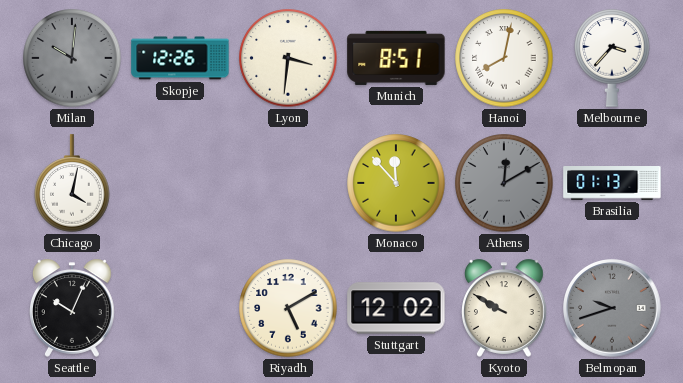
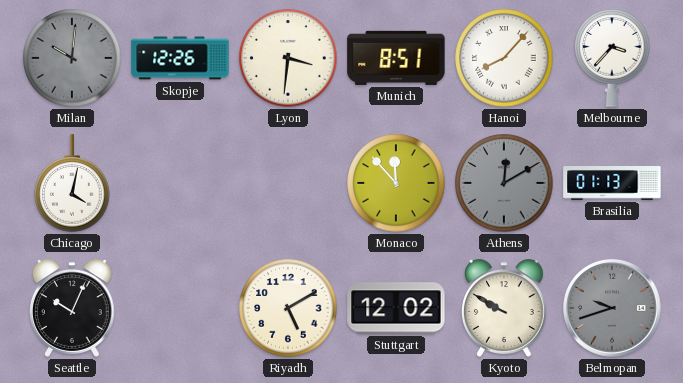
Hanoi: 8:02 -> 8:07
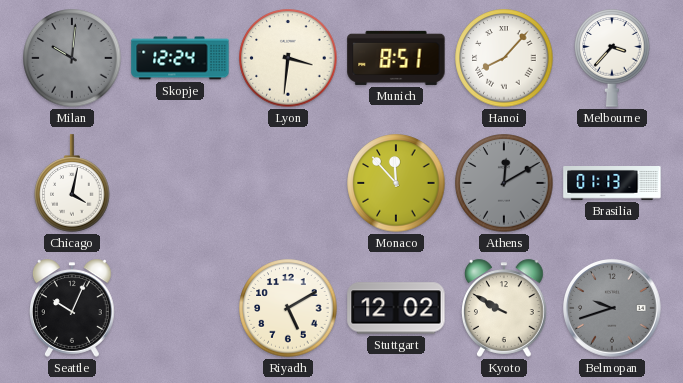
Skopje: 12:26 -> 12:24
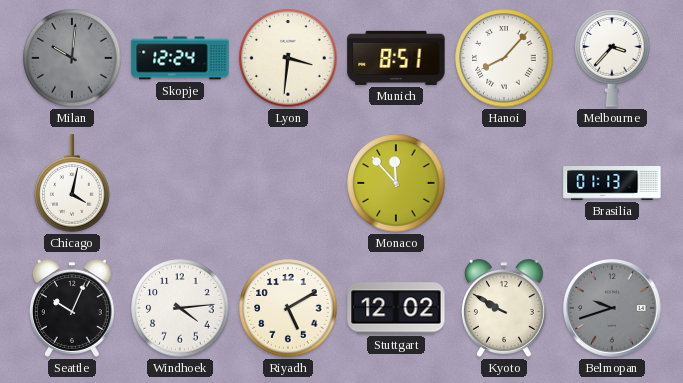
Athens: 12:10 -> none
Windhoek: none -> 4:14
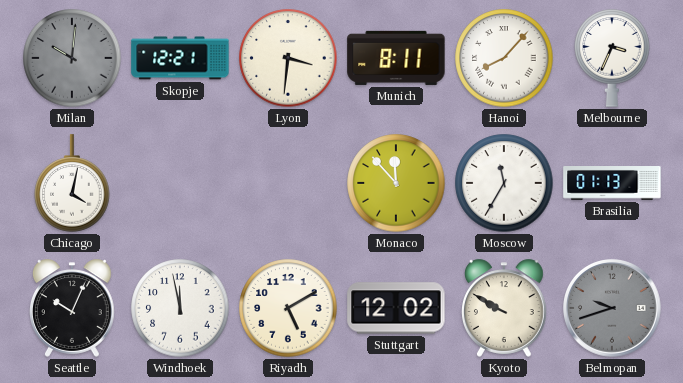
Skopje: 12:24 -> 12:21
Munich: 8:51 -> 8:11
Melbourne: 3:37 -> 3:34
Moscow: none -> 11:35
Windhoek: 4:14 -> 11:58
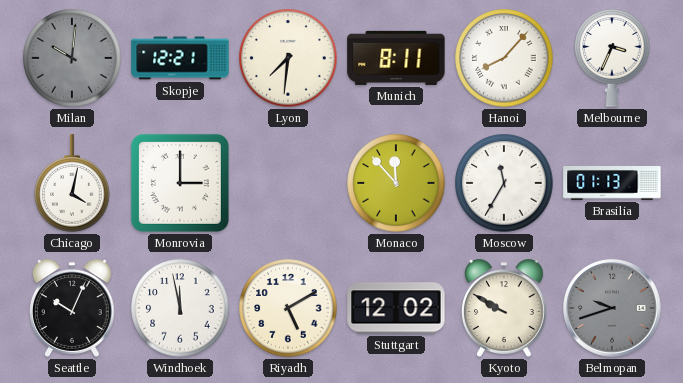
Lyon: 3:31 -> 7:31
Monrovia: none -> 3:00
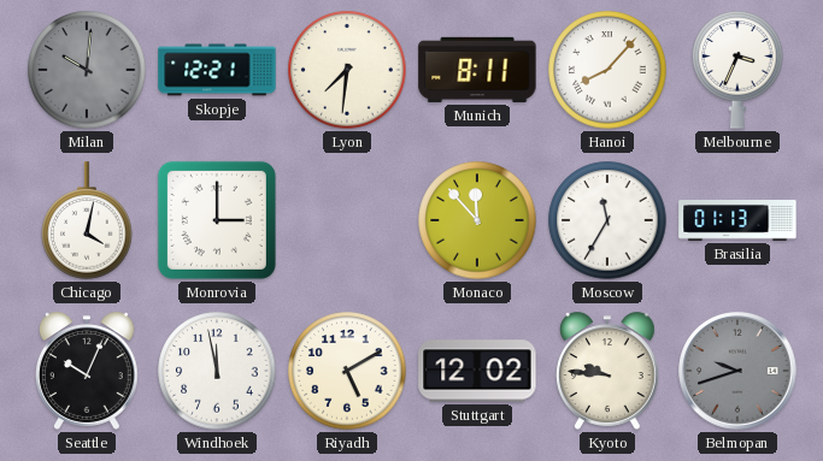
Kyoto: 9:50 -> 9:46
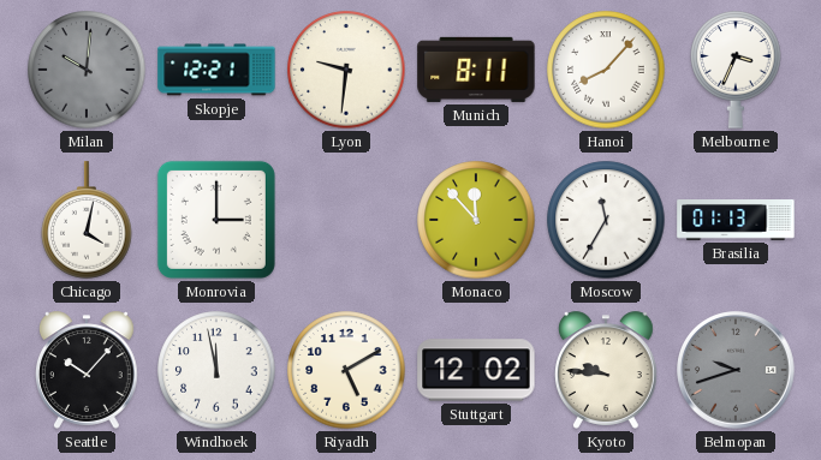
Lyon: 7:31 -> 9:31
Seattle: 10:04 -> 10:07
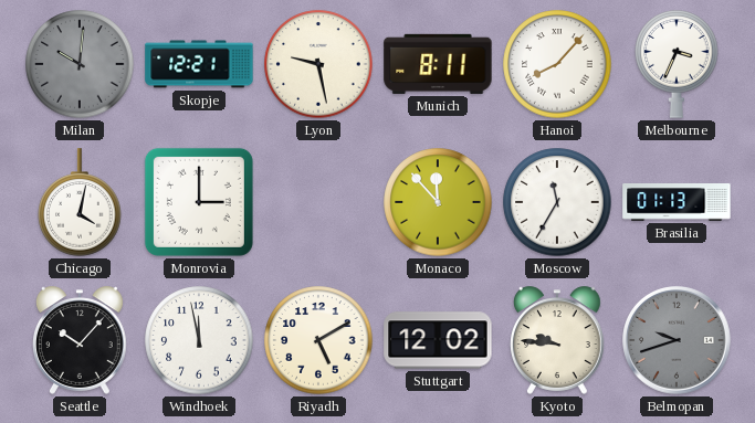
Lyon: 9:31 -> 9:28
